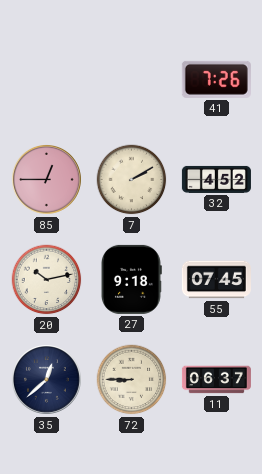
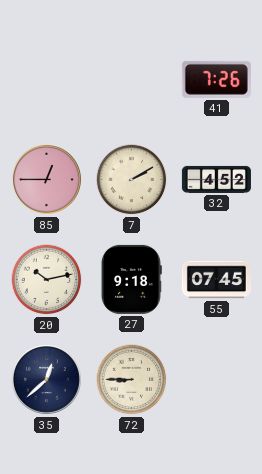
11: 06:37 -> none
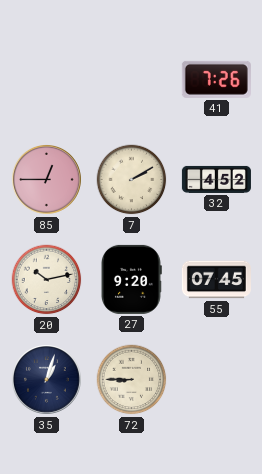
27: 9:18 -> 9:20
35: 12:38 -> 1:03
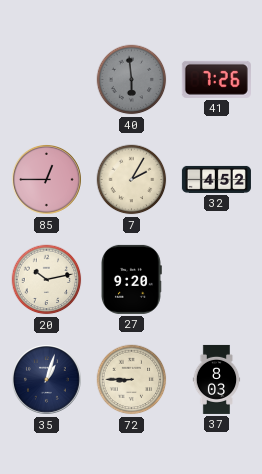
40: none -> 5:59
7: 2:10 -> 2:05
55: 07:45 -> none
37: none -> 8:03
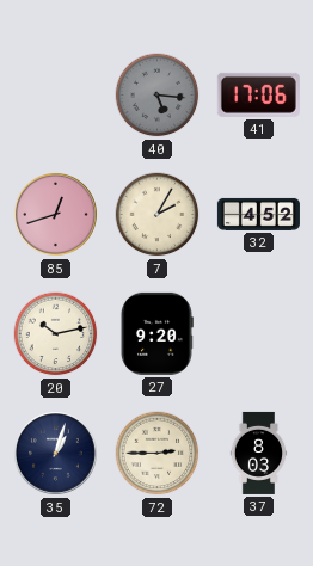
40: 5:59 -> 5:16
41: 7:26 -> 17:06
85: 12:45 -> 12:42
72: 8:45 -> 2:45
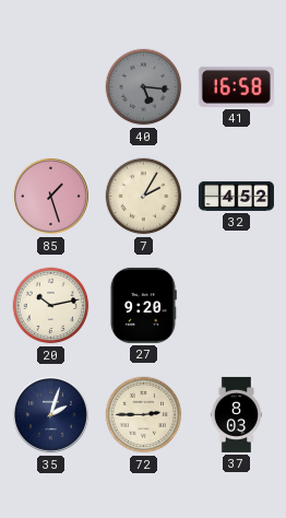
41: 17:06 -> 16:58
85: 12:42 -> 1:27
35: 1:03 -> 2:03
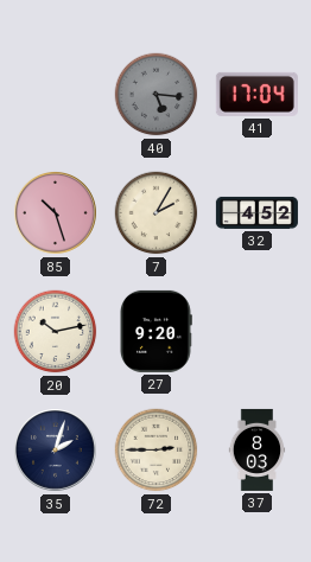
41: 16:58 -> 17:04
85: 1:27 -> 10:27
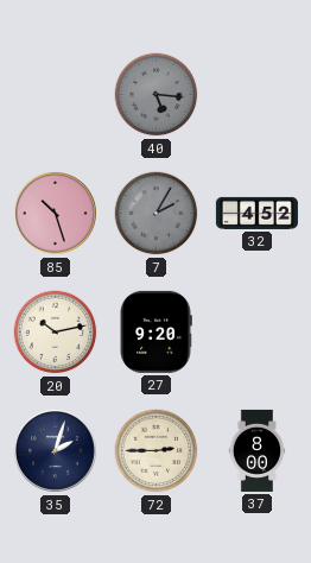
41: 17:04 -> none
7 dial: cream -> grey
37: 8:03 -> 8:00
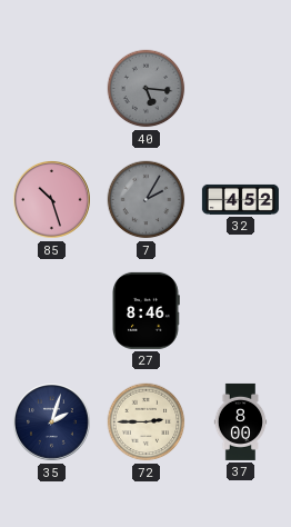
20: 10:13 -> none
27: 9:20 -> 8:46
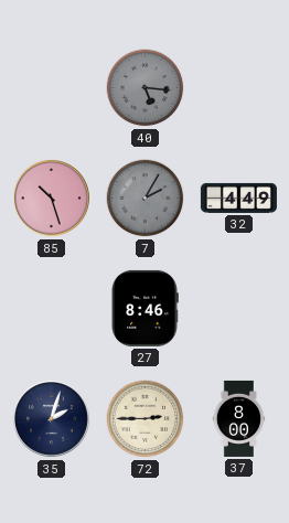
32: 4:52 -> 4:49
